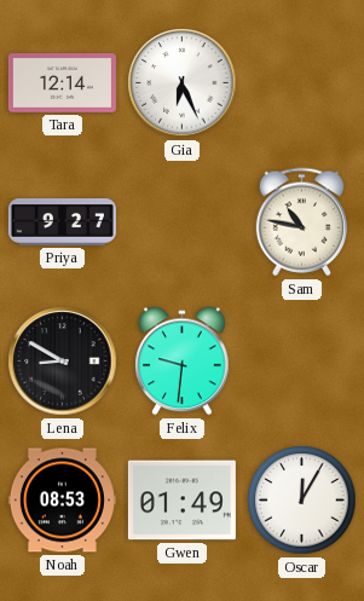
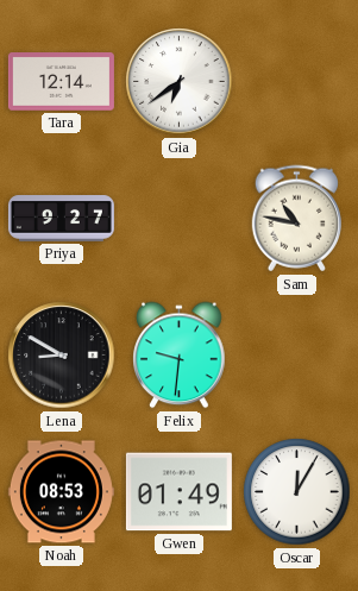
Gia: 6:26 -> 6:39
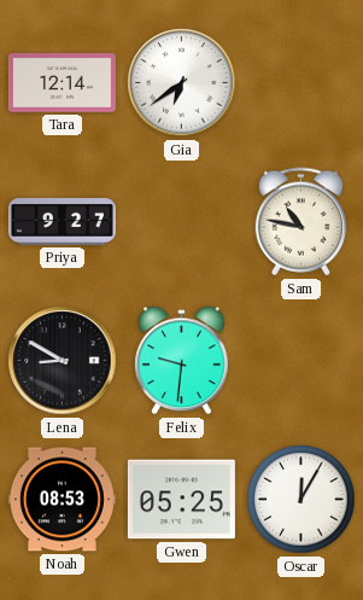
Gwen: 01:49 -> 05:25
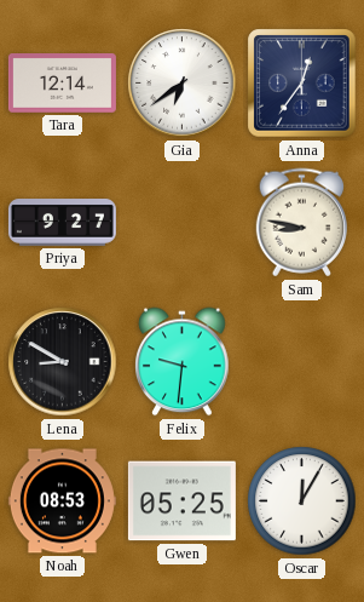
Anna: none -> 12:36
Sam: 10:47 -> 8:47
